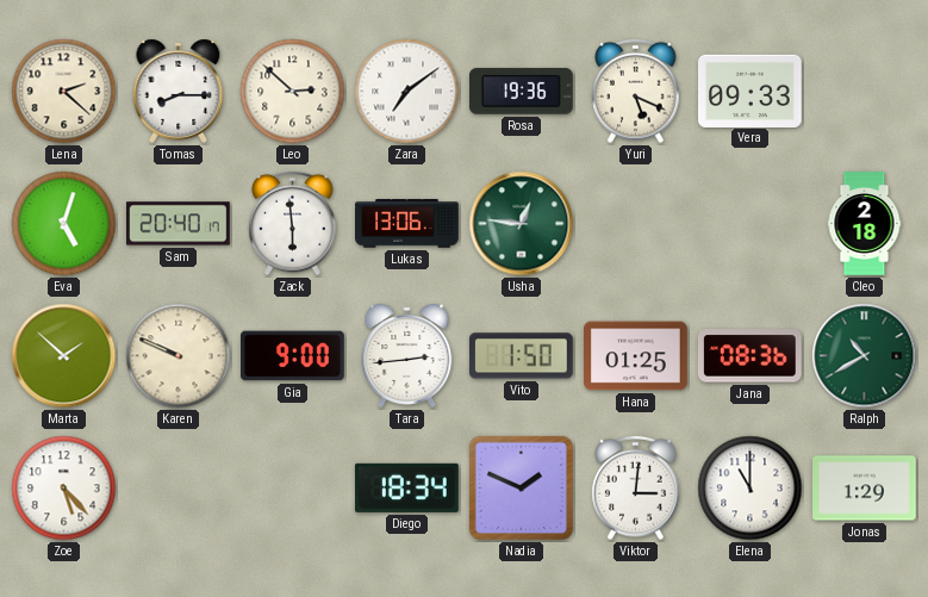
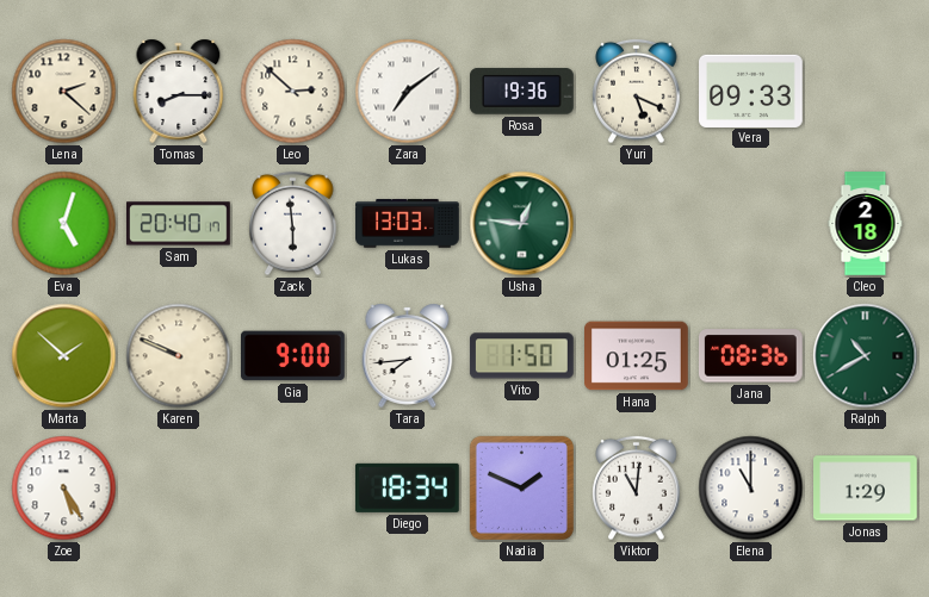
Lukas: 13:06 -> 13:03
Tara: 2:44 -> 7:44
Zoe: 5:23 -> 5:25
Viktor: 3:01 -> 11:01
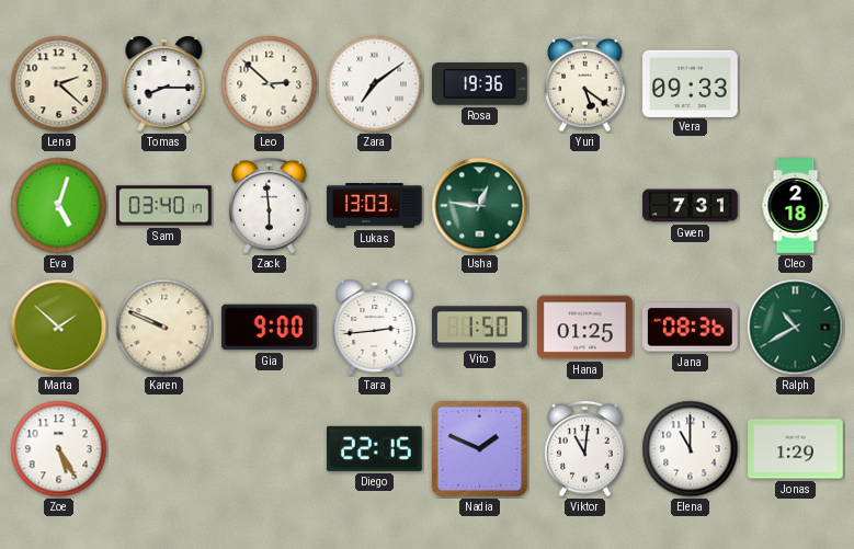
Yuri: 5:19 -> 5:21
Sam: 20:40 -> 03:40
Gwen: none -> 7:31
Tara: 7:44 -> 2:44
Diego: 18:34 -> 22:15
